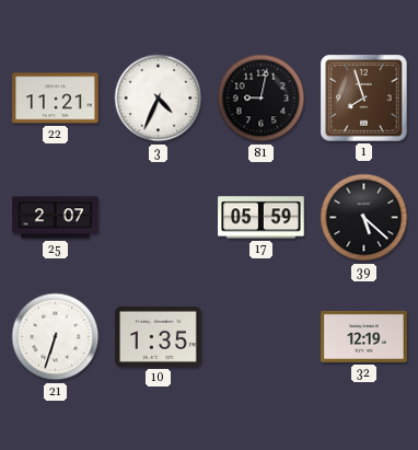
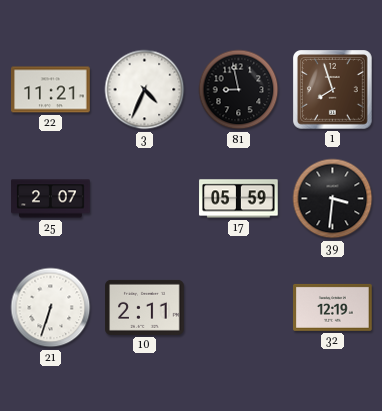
81: 9:02 -> 8:58
39: 5:22 -> 3:31
10: 1:35 -> 2:11
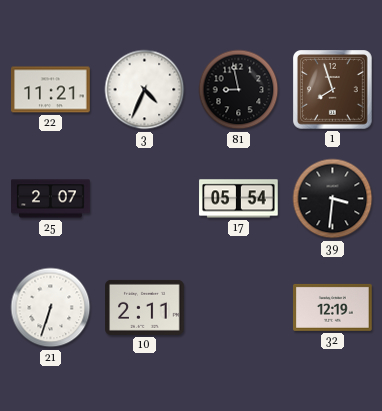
17: 05:59 -> 05:54
